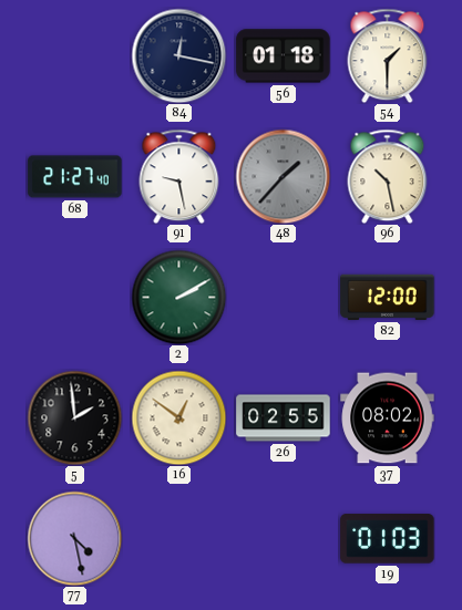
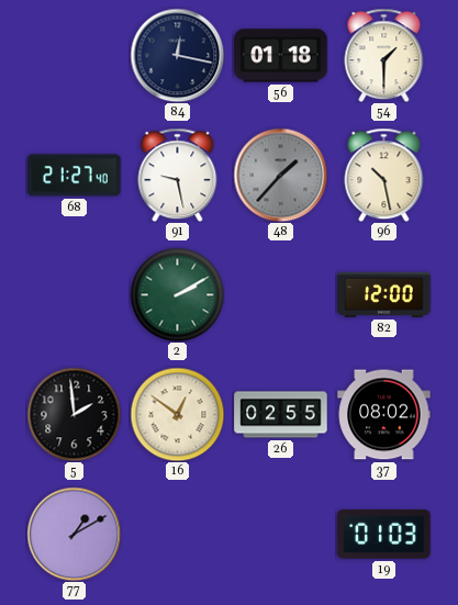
77: 4:28 -> 1:10
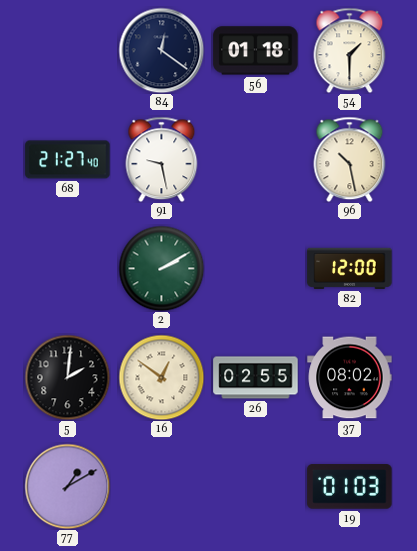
84: 12:17 -> 12:21
48: 1:37 -> none
5: 1:59 -> 2:01
